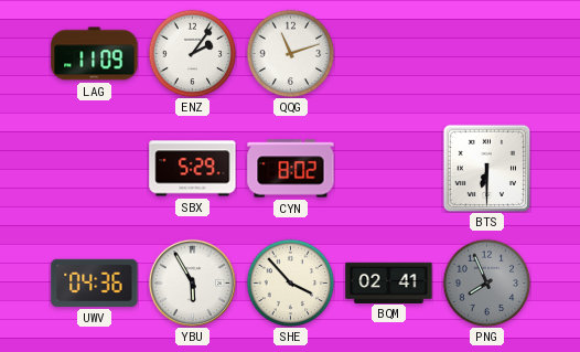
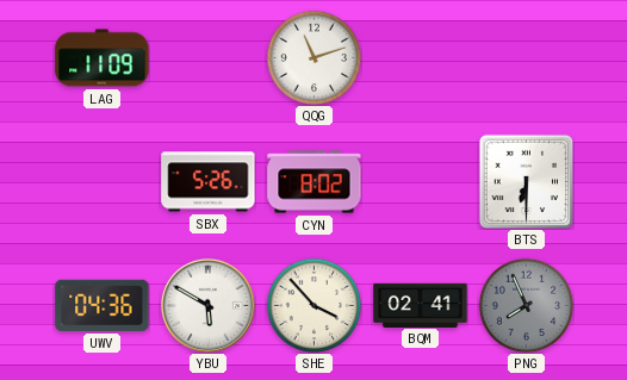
ENZ: 2:06 -> none
SBX: 5:29 -> 5:26
YBU: 5:55 -> 5:50
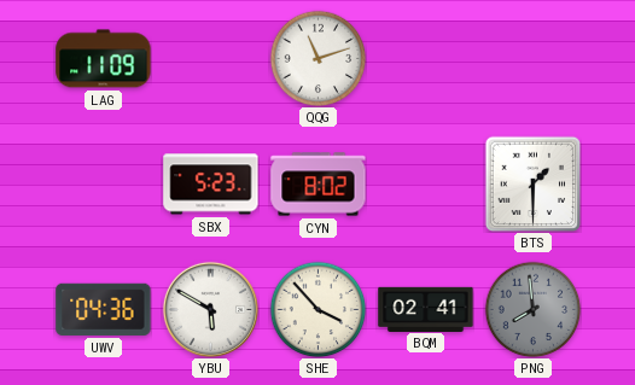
SBX: 5:26 -> 5:23
BTS: 6:30 -> 1:30
PNG: 7:56 -> 7:59
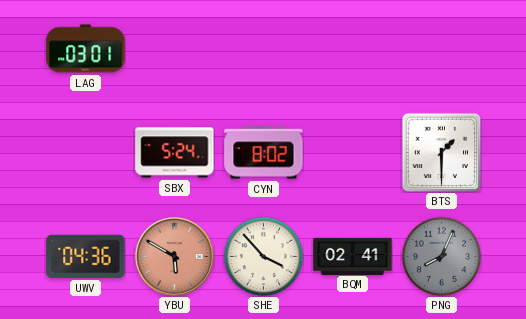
LAG: 11:09 -> 03:01
QQG: 11:12 -> none
SBX: 5:23 -> 5:24
YBU dial: white -> salmon
PNG: 7:59 -> 8:04
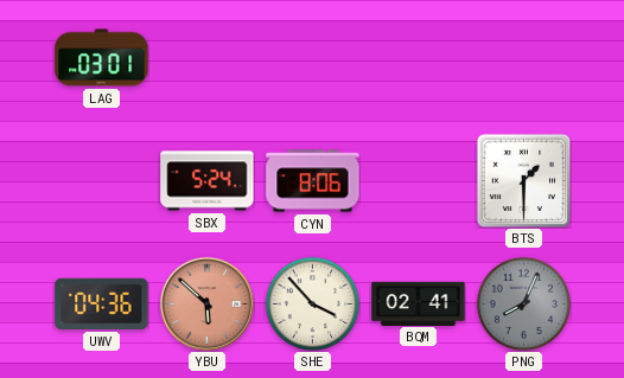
CYN: 8:02 -> 8:06
YBU: 5:50 -> 5:52
